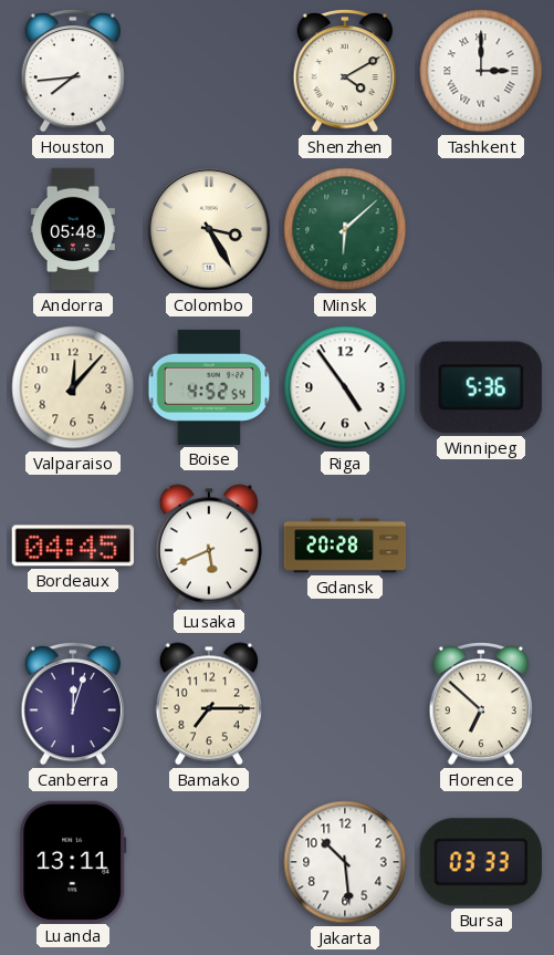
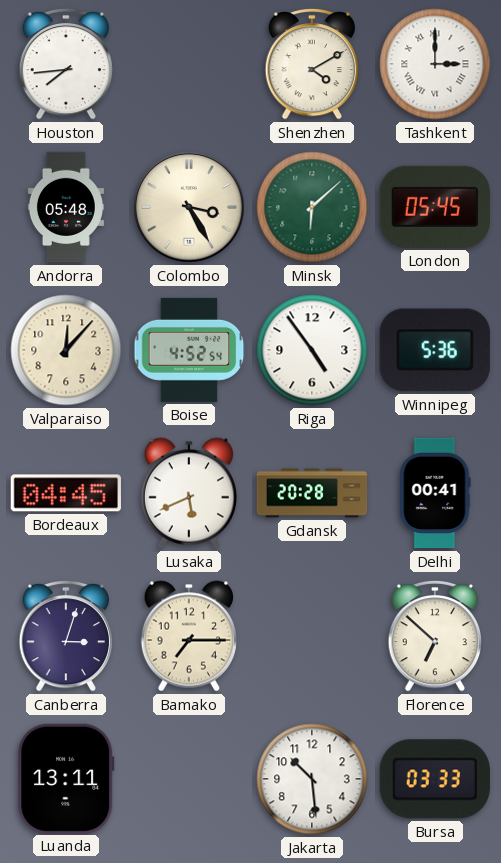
London: none -> 05:45
Delhi: none -> 00:41
Canberra: 12:03 -> 3:03
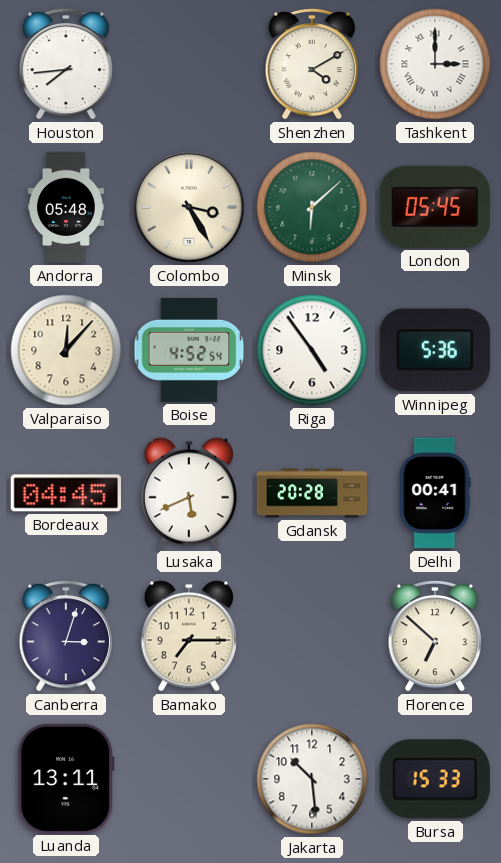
Bursa: 03:33 -> 15:33
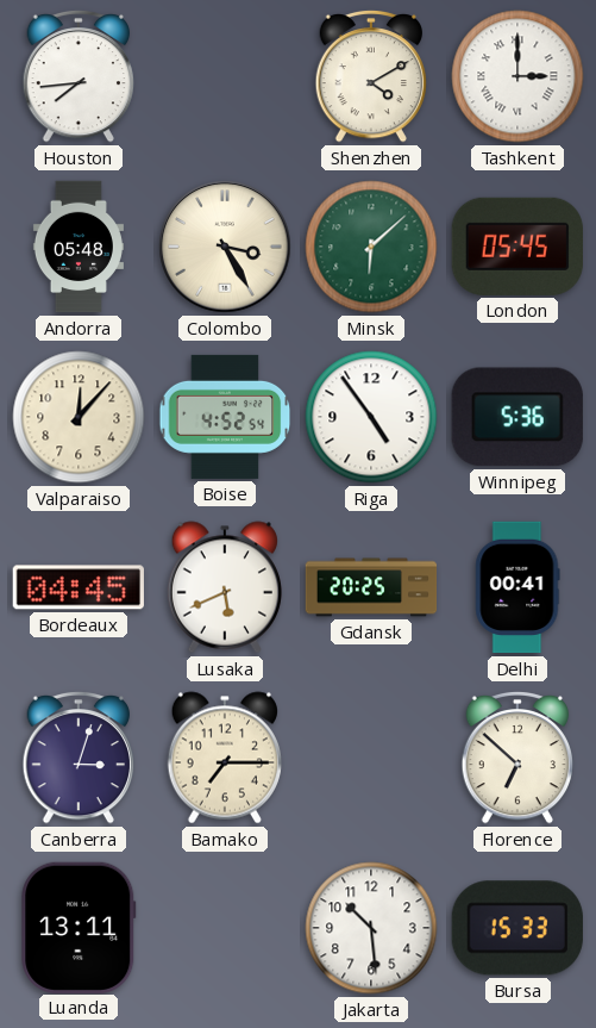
Gdansk: 20:28 -> 20:25
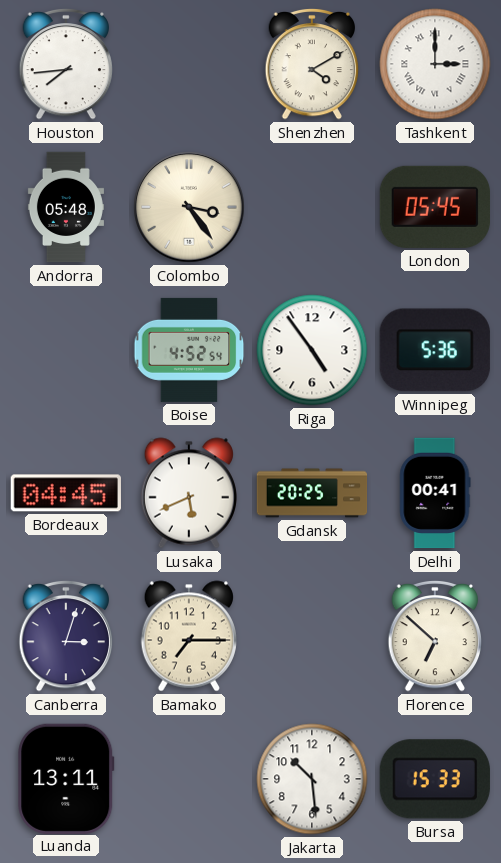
Colombo: 3:25 -> 3:24
Minsk: 6:08 -> none
Valparaiso: 12:07 -> none
